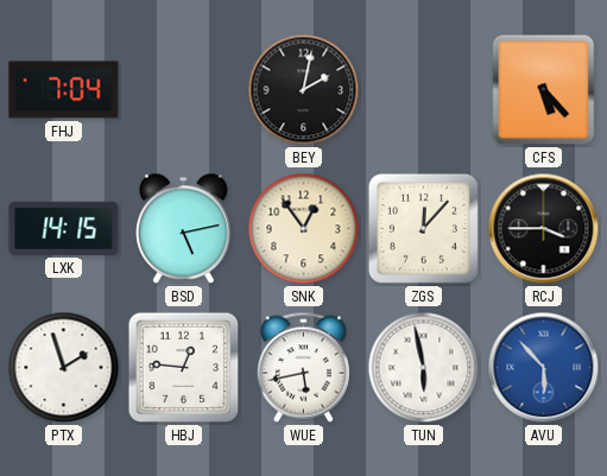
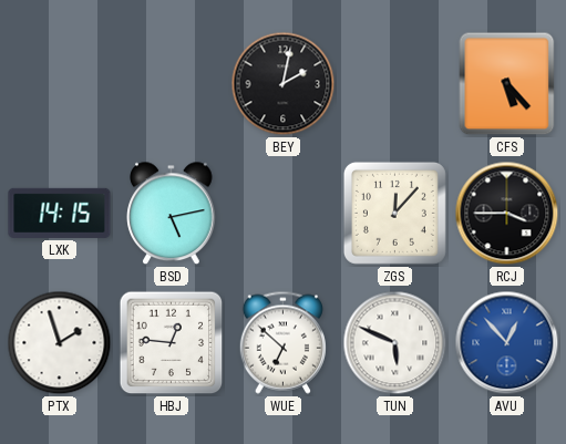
FHJ: 7:04 -> none
SNK: 12:54 -> none
WUE: 5:43 -> 6:52
TUN: 5:58 -> 5:49
AVU: 5:53 -> 12:53
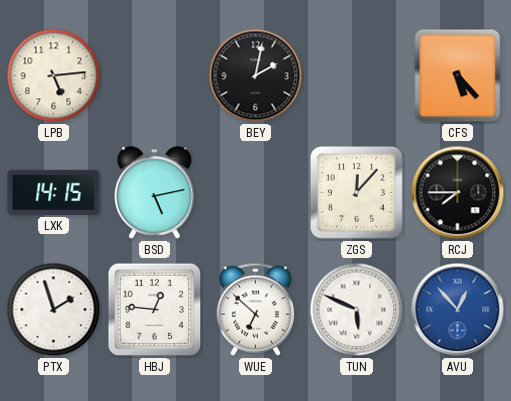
LPB: none -> 5:14
RCJ: 3:45 -> 7:45
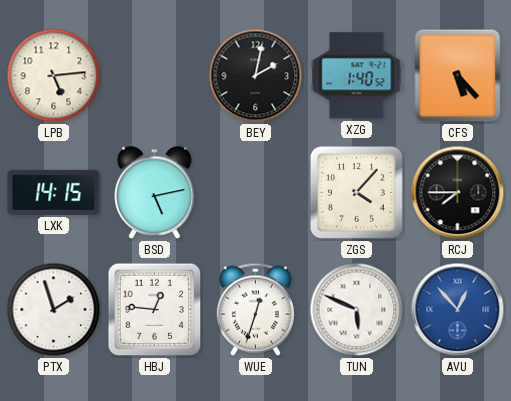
XZG: none -> 1:40
ZGS: 12:07 -> 4:07
WUE: 6:52 -> 12:33
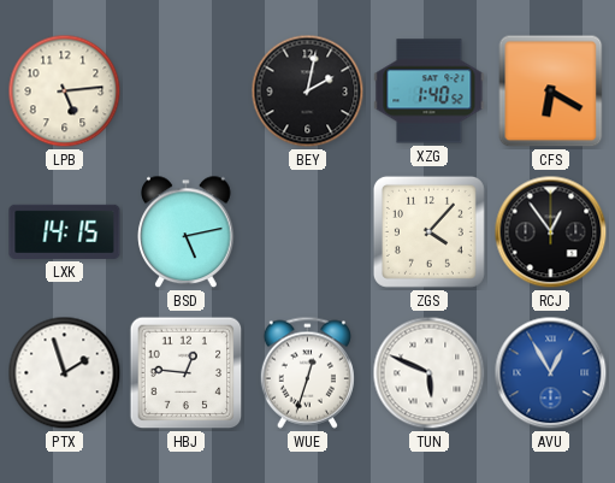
CFS: 5:23 -> 6:20
RCJ: 7:45 -> 12:54
AVU: 12:53 -> 12:55
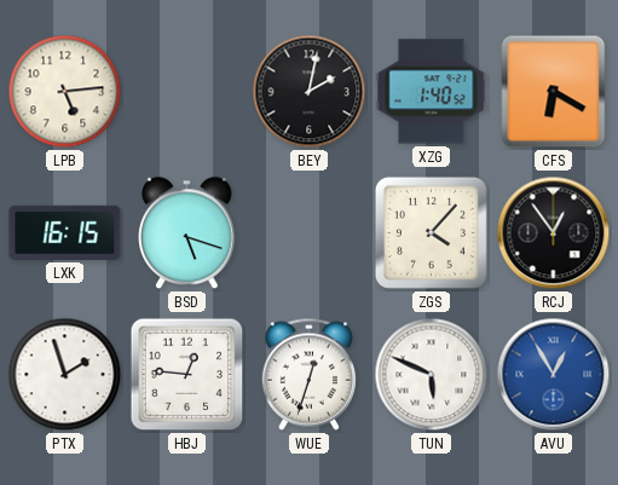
LXK: 14:15 -> 16:15
BSD: 5:13 -> 5:18
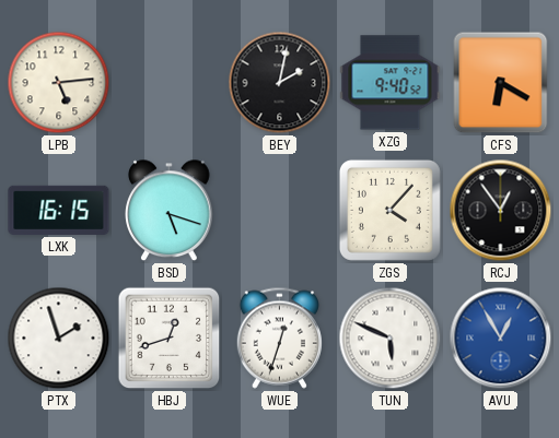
XZG: 1:40 -> 9:40
HBJ: 12:46 -> 12:42
